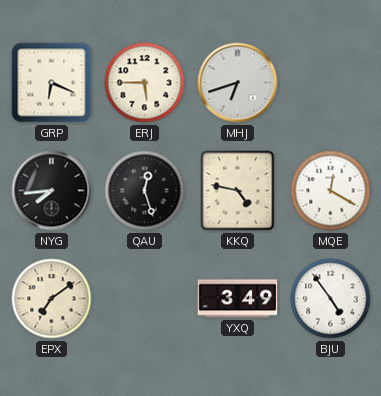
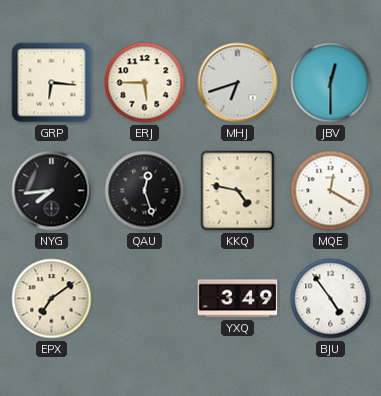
GRP: 6:19 -> 6:16
JBV: none -> 12:30
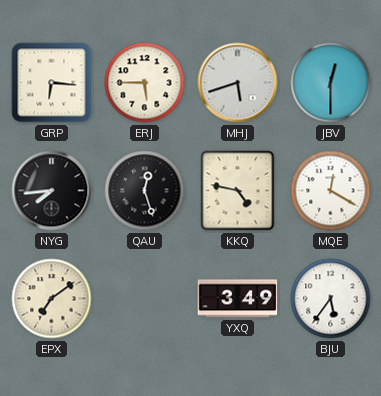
MHJ: 6:42 -> 5:42
BJU: 4:54 -> 5:36
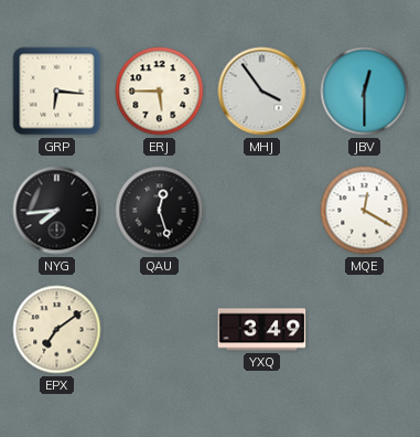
MHJ: 5:42 -> 3:54
KKQ: 4:47 -> none
BJU: 5:36 -> none
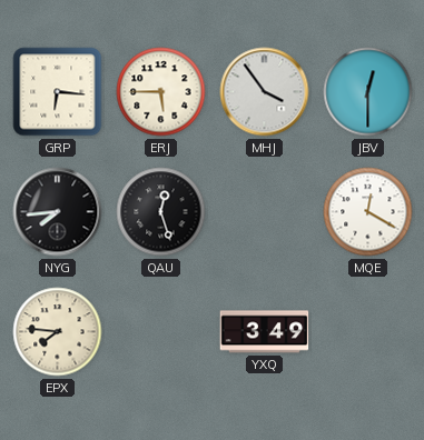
EPX: 7:09 -> 7:46
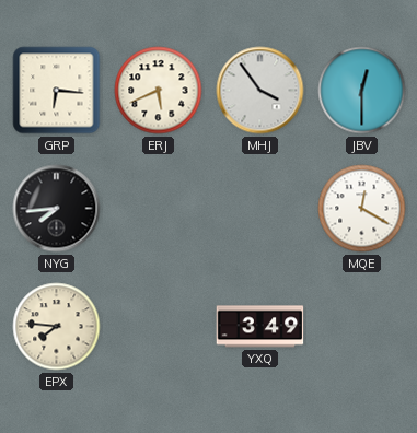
ERJ: 5:45 -> 5:41
QAU: 12:27 -> none
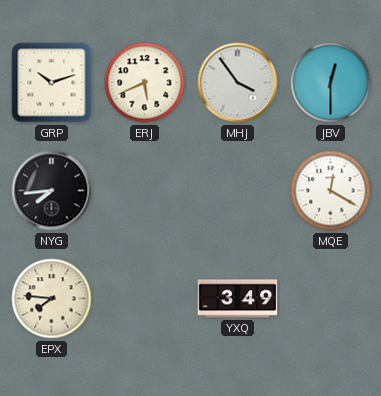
GRP: 6:16 -> 10:12
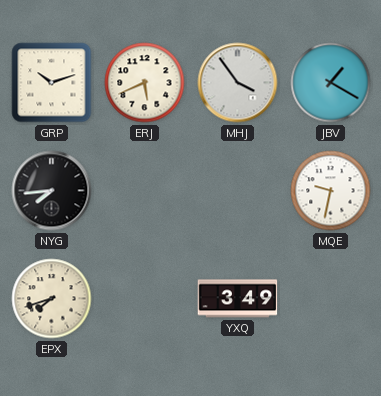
JBV: 12:30 -> 1:20
MQE: 12:20 -> 9:32
EPX: 7:46 -> 7:42
